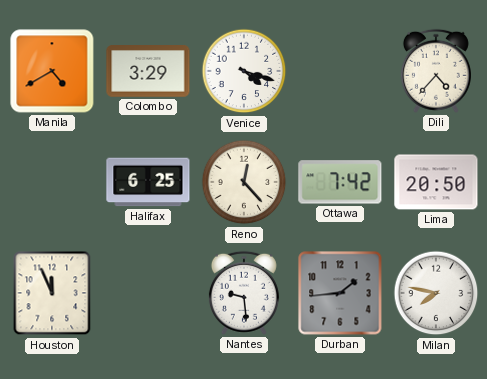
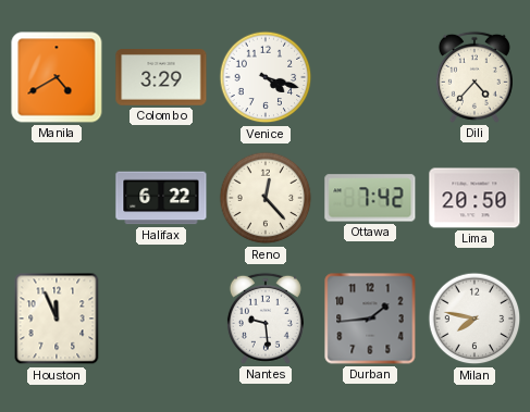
Halifax: 6:25 -> 6:22
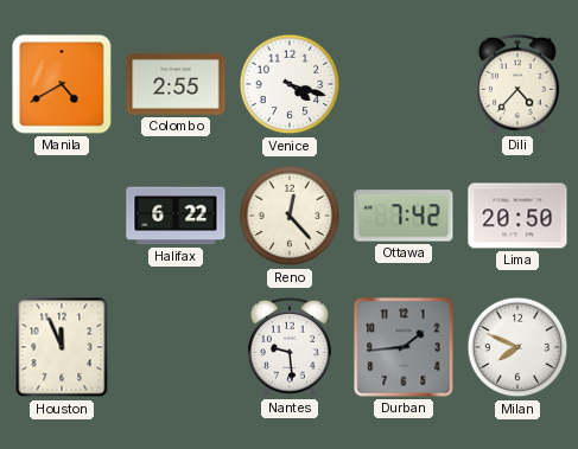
Colombo: 3:29 -> 2:55
Milan: 7:47 -> 7:49
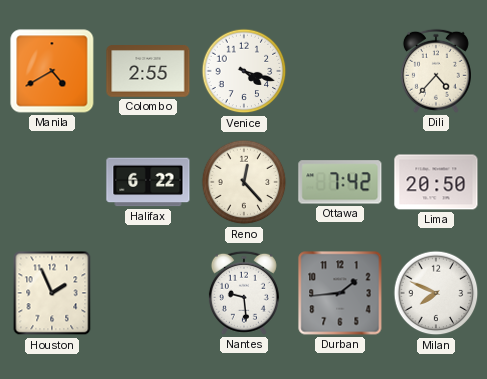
Houston: 11:56 -> 1:56
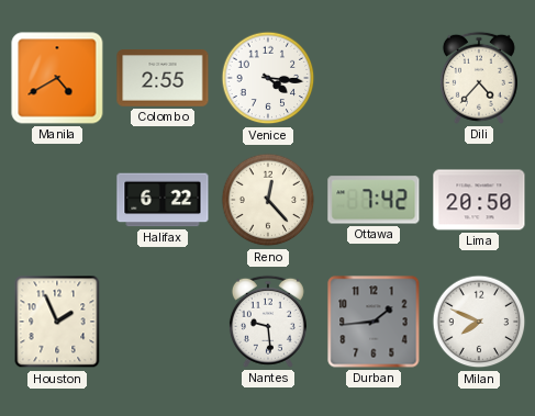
Venice: 4:18 -> 4:16
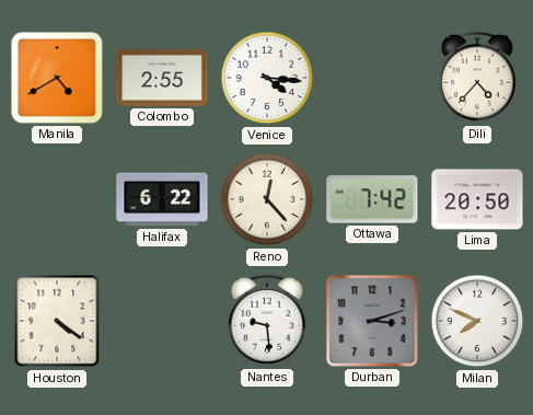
Houston: 1:56 -> 4:21
Durban: 1:44 -> 3:12
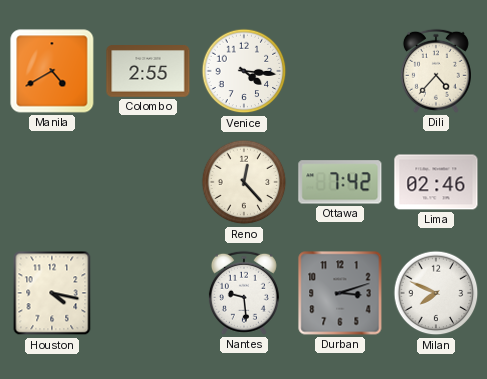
Halifax: 6:22 -> none
Lima: 20:50 -> 02:46
Houston: 4:21 -> 4:17
